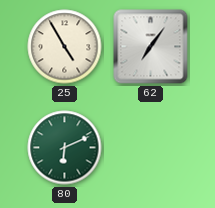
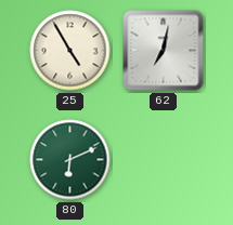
62: 7:06 -> 7:02
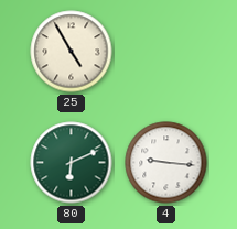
62: 7:02 -> none
4: none -> 9:16
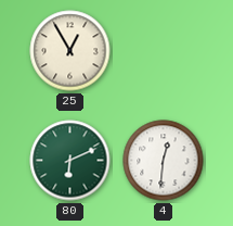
25: 4:55 -> 12:55
4: 9:16 -> 12:31
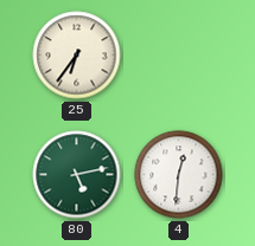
25: 12:55 -> 6:36
80: 6:11 -> 5:13
